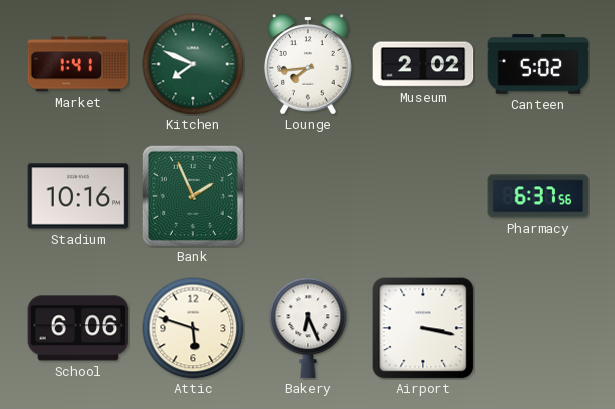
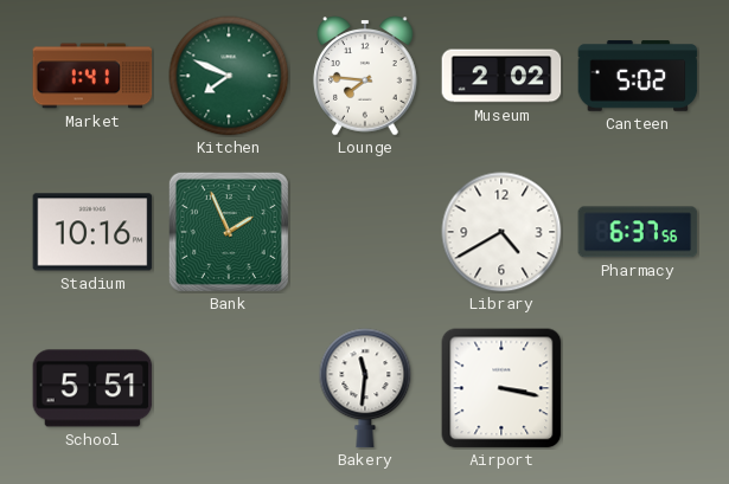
Lounge: 7:44 -> 7:46
Library: none -> 4:40
School: 6:06 -> 5:51
Attic: 5:48 -> none
Bakery: 6:26 -> 11:31
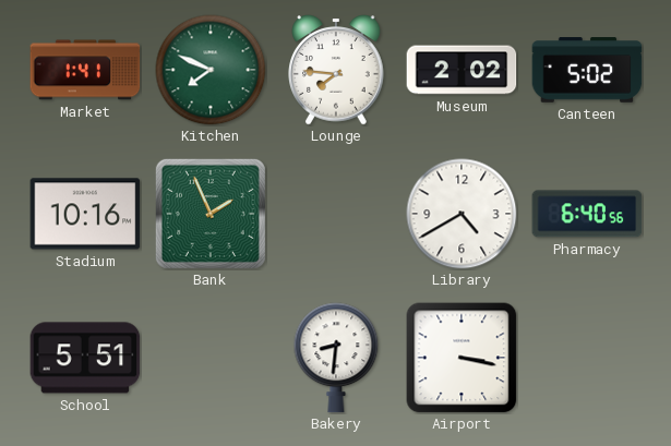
Pharmacy: 6:37 -> 6:40
Bakery: 11:31 -> 8:31
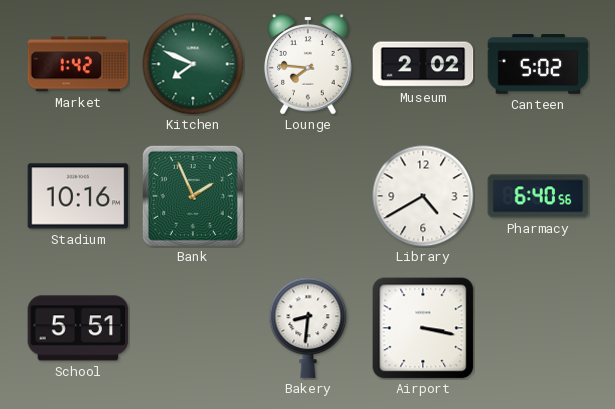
Market: 1:41 -> 1:42
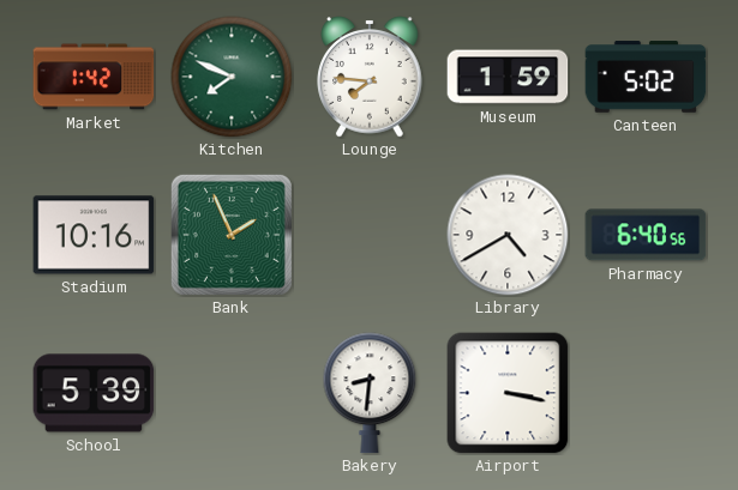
Museum: 2:02 -> 1:59
School: 5:51 -> 5:39
